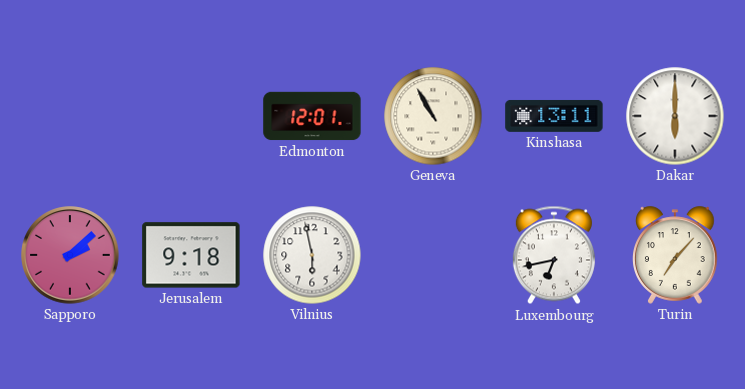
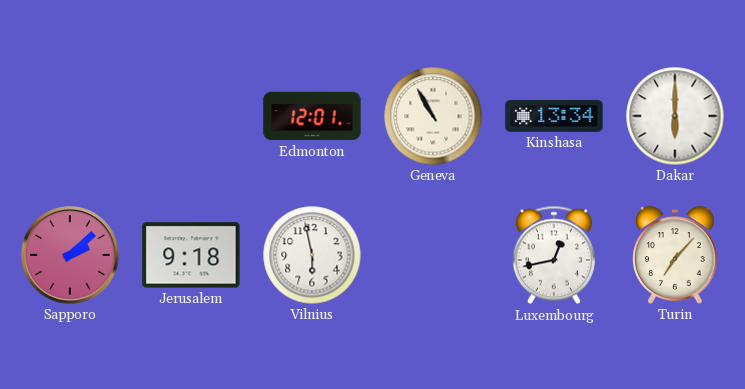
Kinshasa: 13:11 -> 13:34
Luxembourg: 6:43 -> 12:43
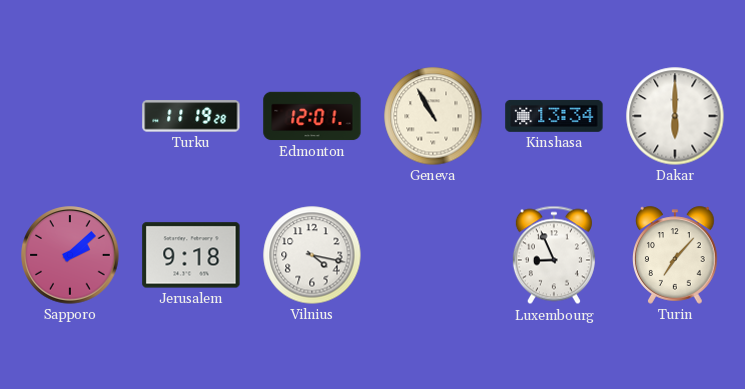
Turku: none -> 11:19
Vilnius: 5:58 -> 4:17
Luxembourg: 12:43 -> 8:56
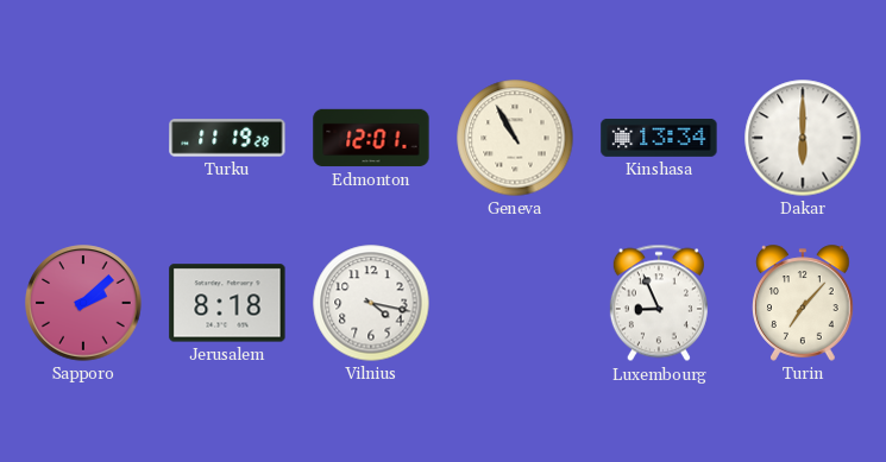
Jerusalem: 9:18 -> 8:18
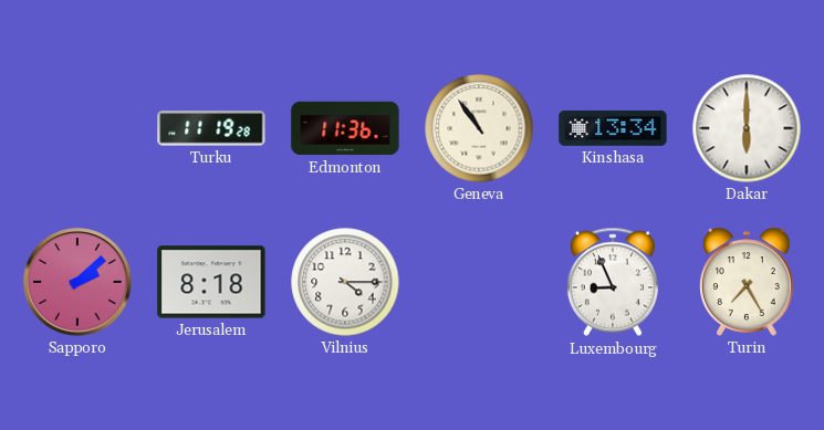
Edmonton: 12:01 -> 11:36
Geneva: 10:55 -> 10:54
Vilnius: 4:17 -> 4:15
Turin: 7:07 -> 7:25
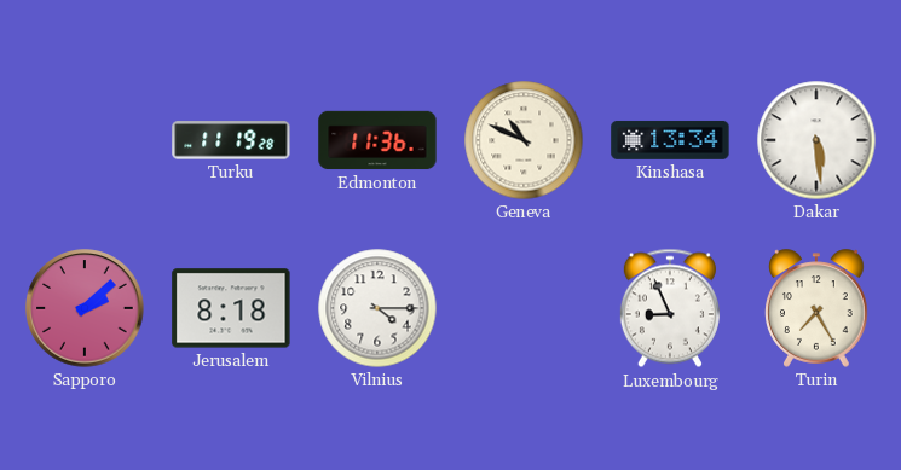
Geneva: 10:54 -> 10:49
Dakar: 6:00 -> 5:29
